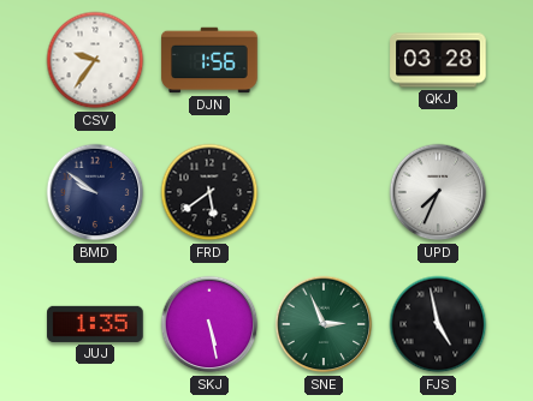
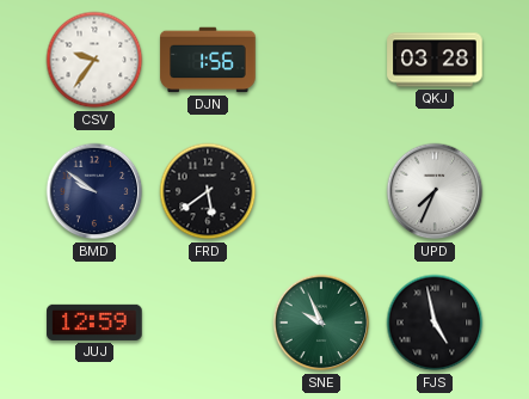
JUJ: 1:35 -> 12:59
SKJ: 5:28 -> none
SNE: 2:56 -> 9:56
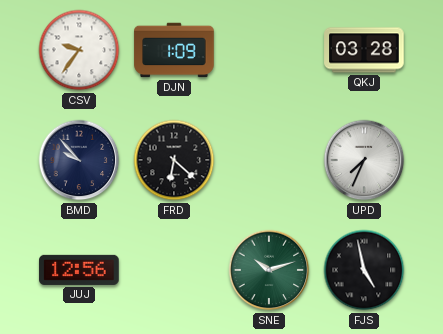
DJN: 1:56 -> 1:09
BMD: 9:51 -> 9:53
FRD: 5:39 -> 6:22
JUJ: 12:59 -> 12:56
SNE: 9:56 -> 10:12
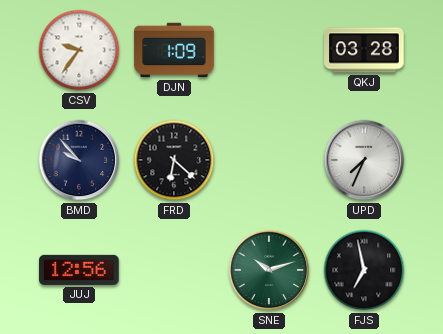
FJS: 4:58 -> 6:58
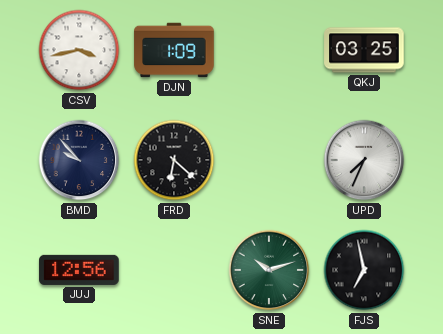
CSV: 9:36 -> 3:43
QKJ: 03:28 -> 03:25
